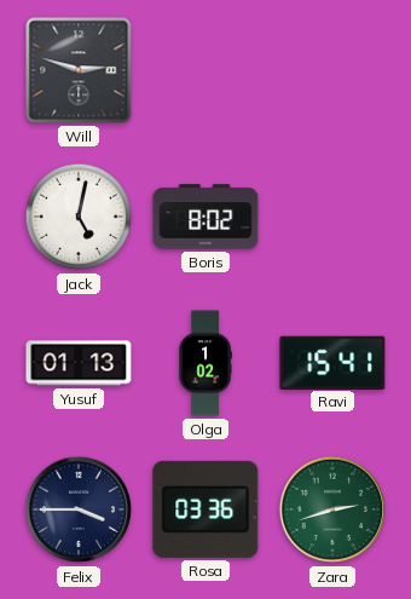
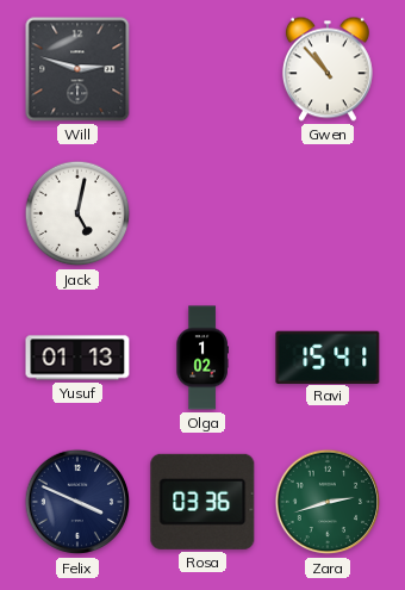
Gwen: none -> 10:53
Boris: 8:02 -> none
Felix: 3:45 -> 3:49
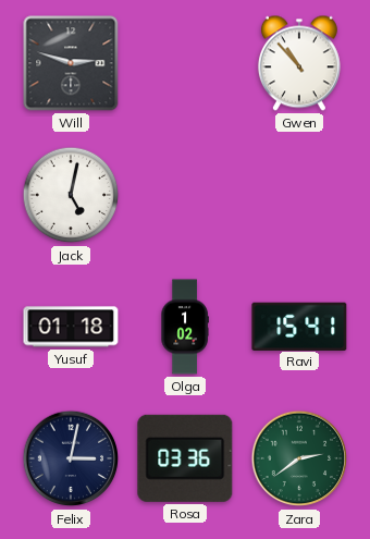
Yusuf: 01:13 -> 01:18
Felix: 3:49 -> 3:02
Zara: 2:42 -> 2:39
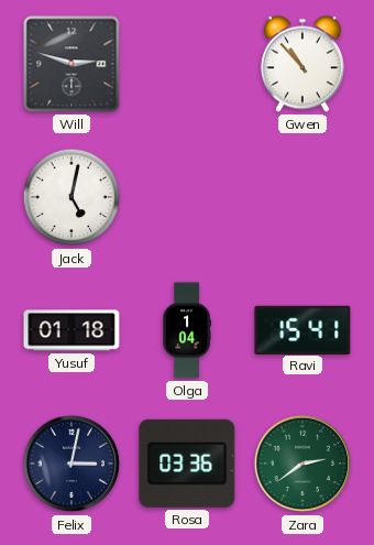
Olga: 1:02 -> 1:04
